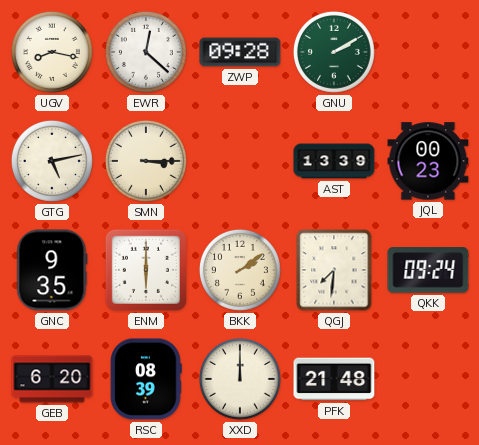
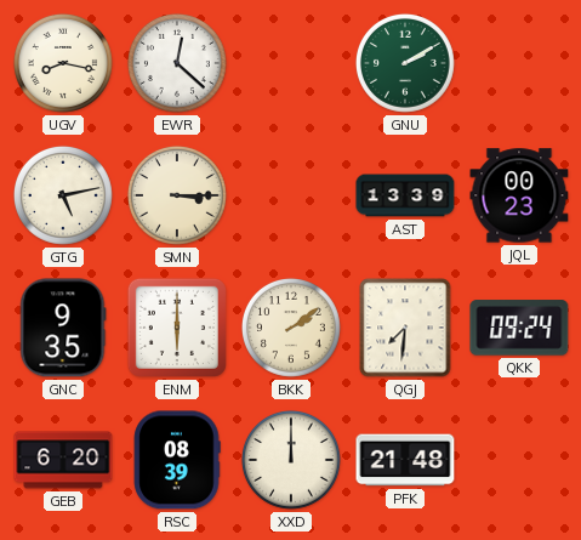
ZWP: 09:28 -> none
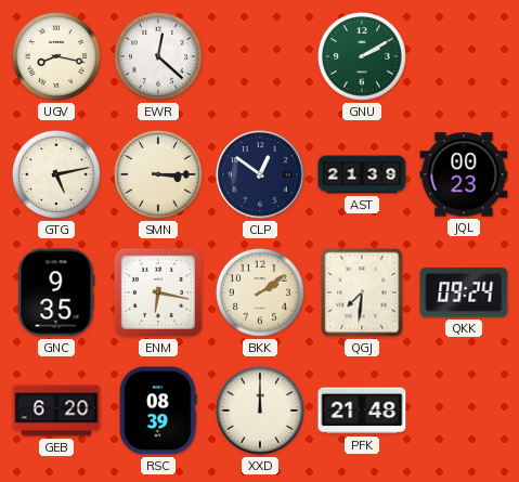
CLP: none -> 12:51
AST: 13:39 -> 21:39
ENM: 6:00 -> 6:17
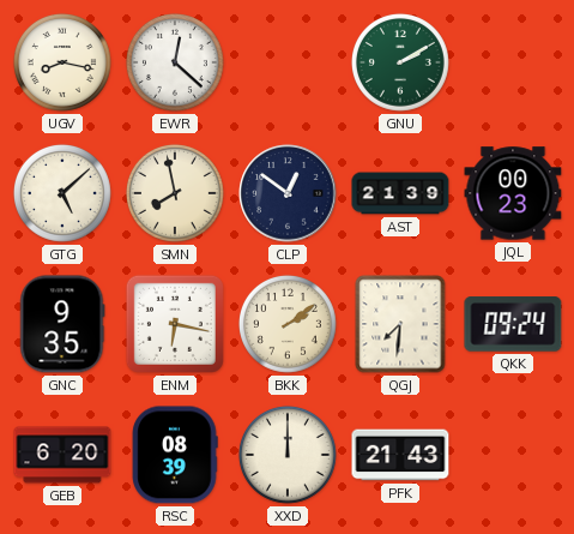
GTG: 5:13 -> 5:08
SMN: 3:15 -> 7:58
PFK: 21:48 -> 21:43
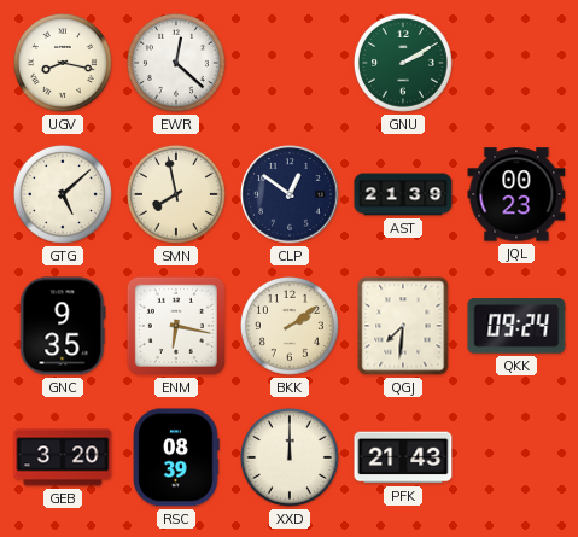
GEB: 6:20 -> 3:20
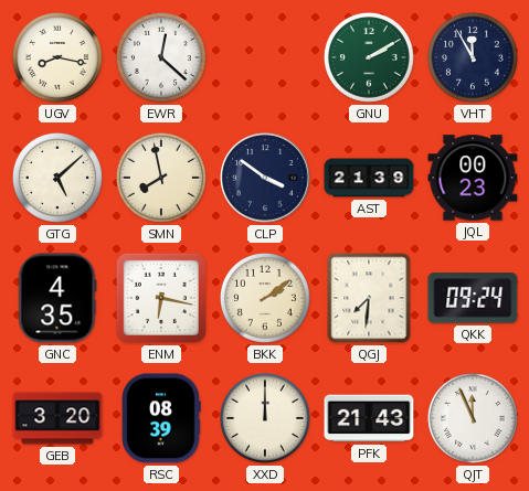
VHT: none -> 11:55
CLP: 12:51 -> 3:51
GNC: 9:35 -> 4:35
QJT: none -> 11:56
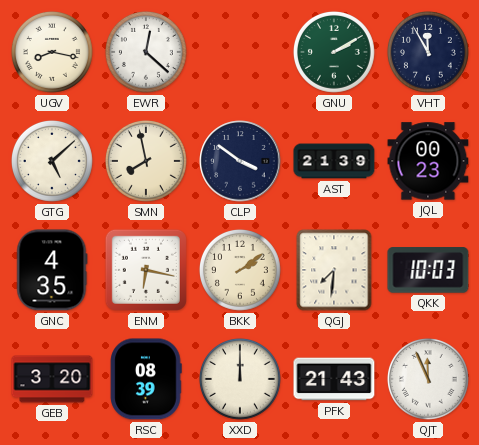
QKK: 09:24 -> 10:03
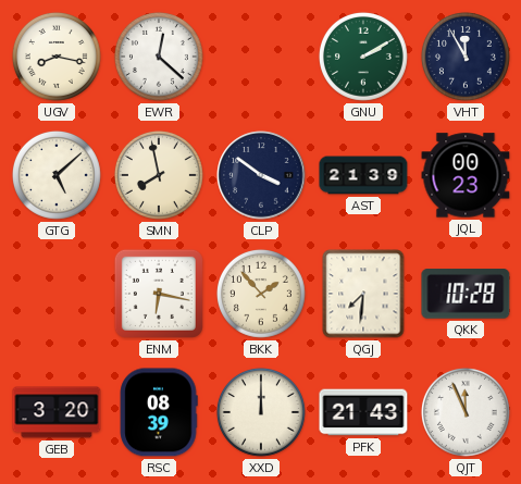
GNC: 4:35 -> none
BKK: 2:09 -> 1:53
QKK: 10:03 -> 10:28
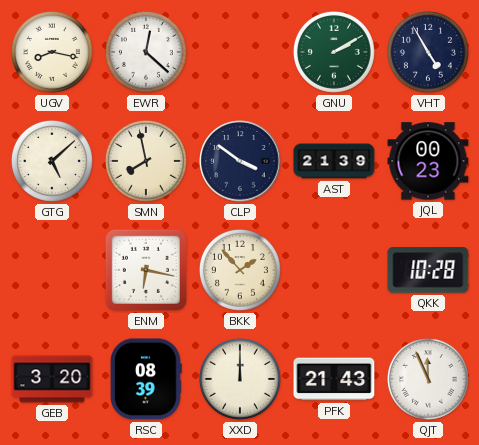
VHT: 11:55 -> 4:55
QGJ: 7:31 -> none
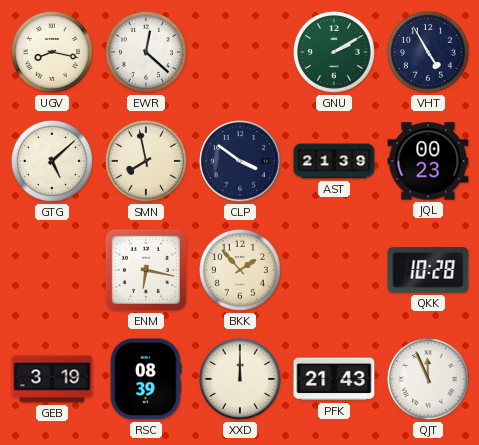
GEB: 3:20 -> 3:19
